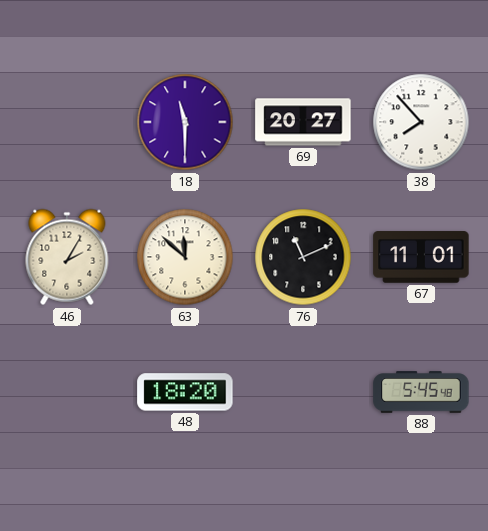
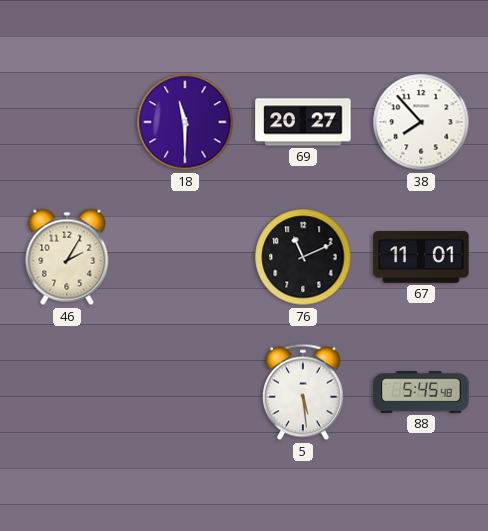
63: 11:52 -> none
48: 18:20 -> none
5: none -> 5:29
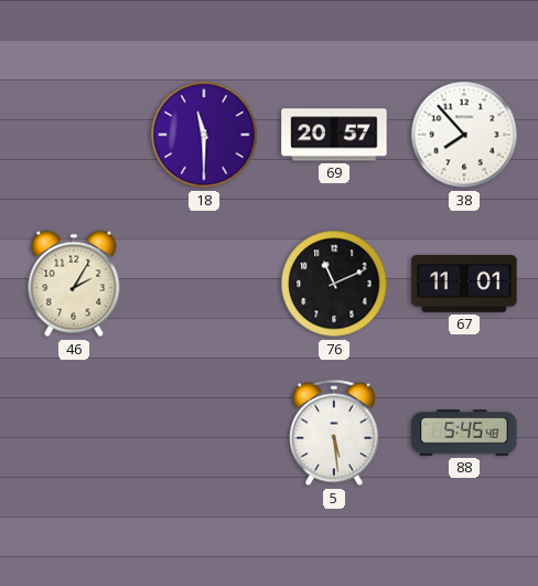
69: 20:27 -> 20:57
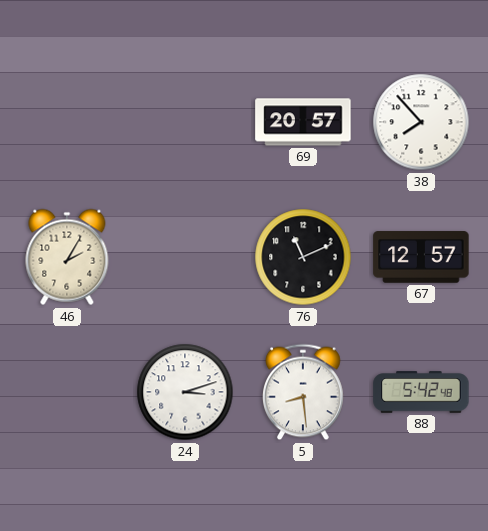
18: 11:30 -> none
67: 11:01 -> 12:57
24: none -> 3:12
5: 5:29 -> 8:29
88: 5:45 -> 5:42
